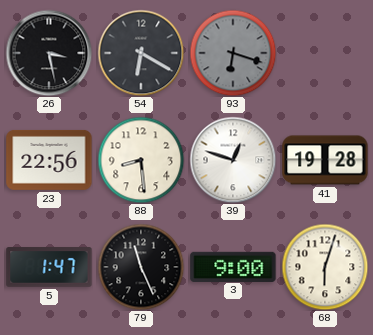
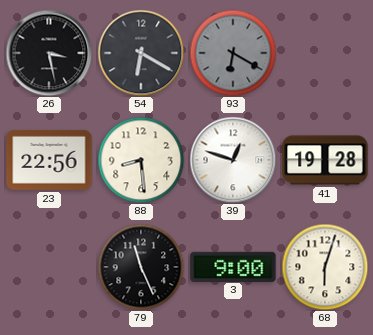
93: 6:18 -> 6:20
5: 1:47 -> none
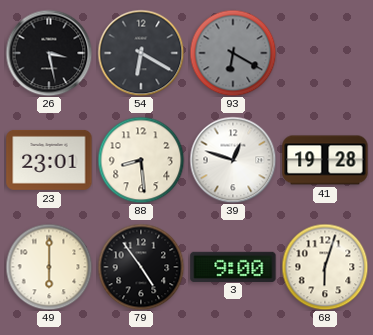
23: 22:56 -> 23:01
49: none -> 6:00
79: 11:26 -> 4:54
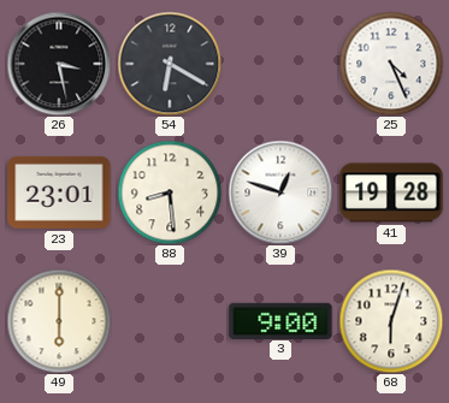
93: 6:20 -> none
25: none -> 4:26
79: 4:54 -> none
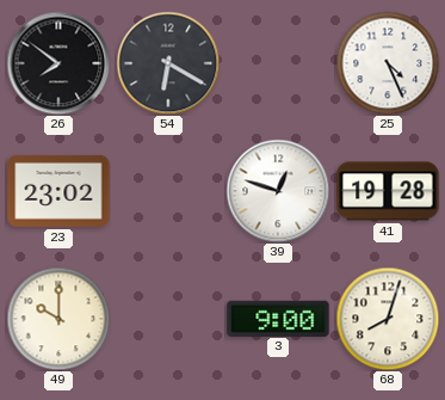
26: 3:28 -> 7:51
23: 23:01 -> 23:02
88: 8:29 -> none
49: 6:00 -> 10:00
68: 6:03 -> 8:03
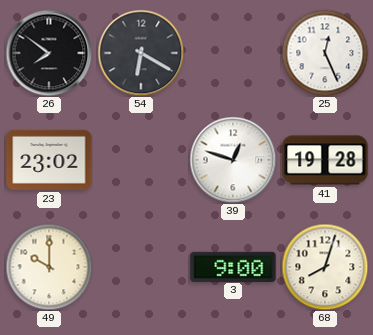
25: 4:26 -> 12:26
